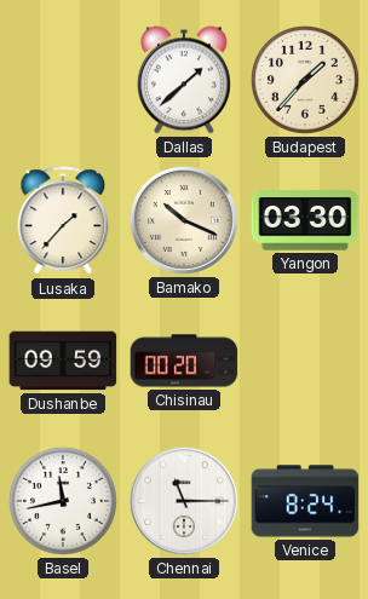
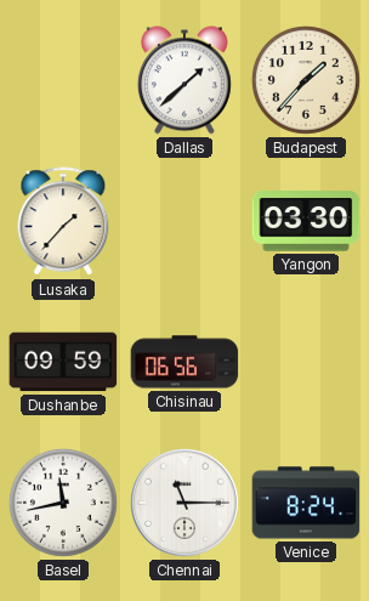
Bamako: 10:19 -> none
Chisinau: 00:20 -> 06:56
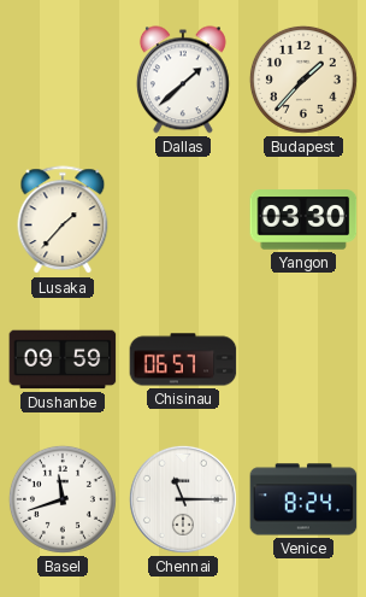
Chisinau: 06:56 -> 06:57
Basel: 11:43 -> 11:42
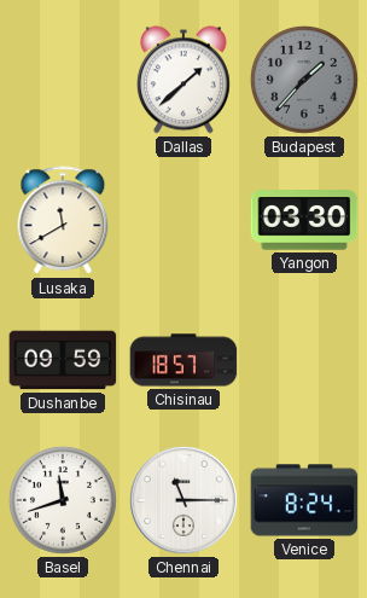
Budapest dial: cream -> grey
Lusaka: 1:37 -> 11:40
Chisinau: 06:57 -> 18:57
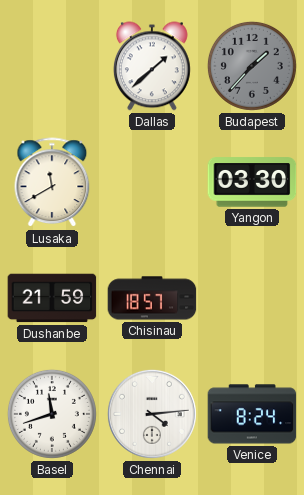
Dushanbe: 09:59 -> 21:59
Chennai: 11:15 -> 4:14
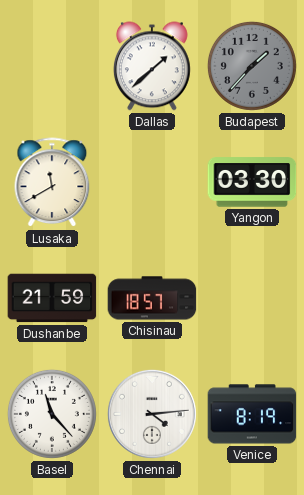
Basel: 11:42 -> 11:23
Venice: 8:24 -> 8:19
